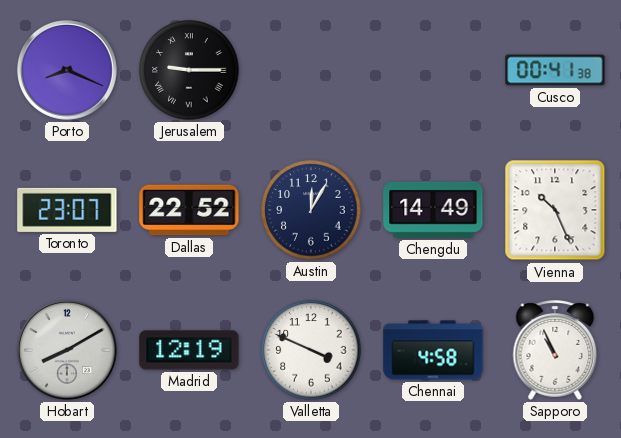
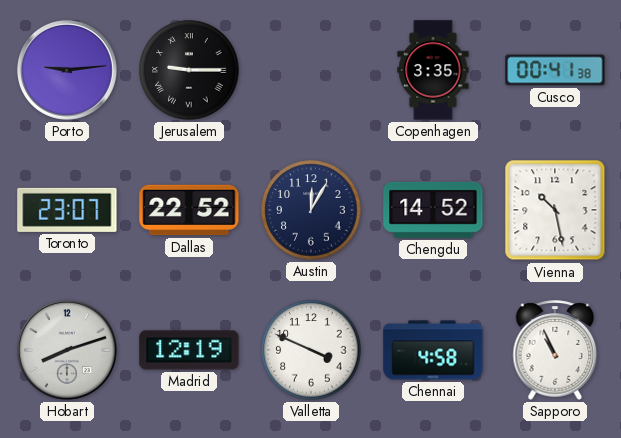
Porto: 8:19 -> 9:14
Copenhagen: none -> 3:35
Chengdu: 14:49 -> 14:52
Vienna: 10:26 -> 10:28
Hobart: 8:10 -> 8:12
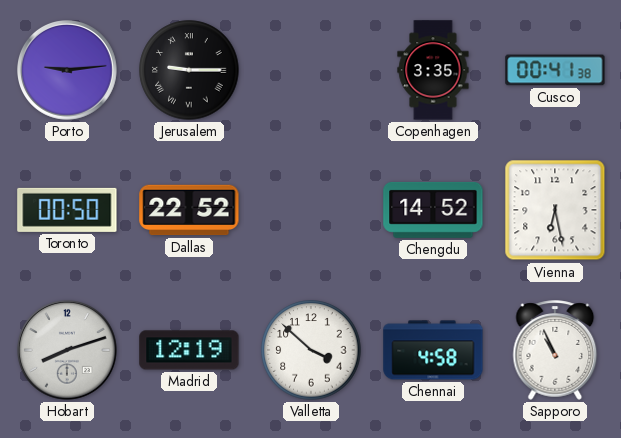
Toronto: 23:07 -> 00:50
Austin: 12:05 -> none
Vienna: 10:28 -> 6:28
Valletta: 3:49 -> 3:52
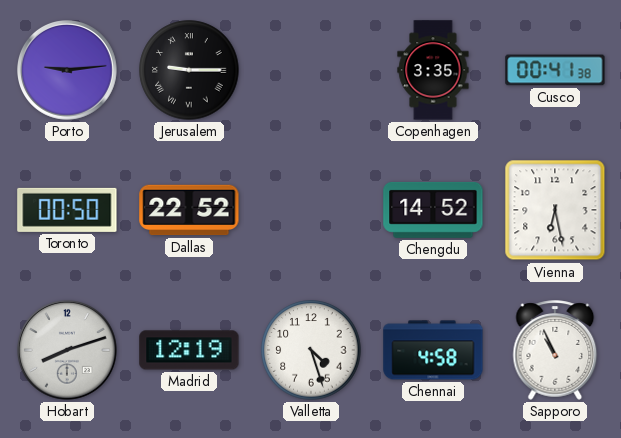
Valletta: 3:52 -> 4:27
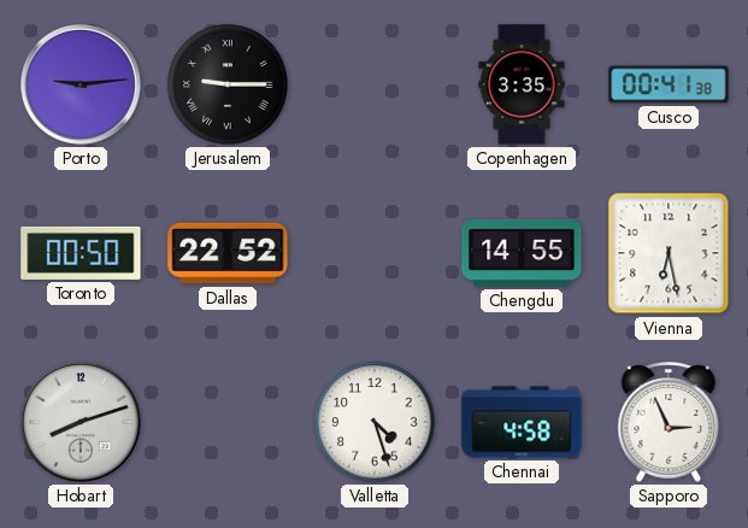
Chengdu: 14:52 -> 14:55
Madrid: 12:19 -> none
Sapporo: 10:56 -> 2:56
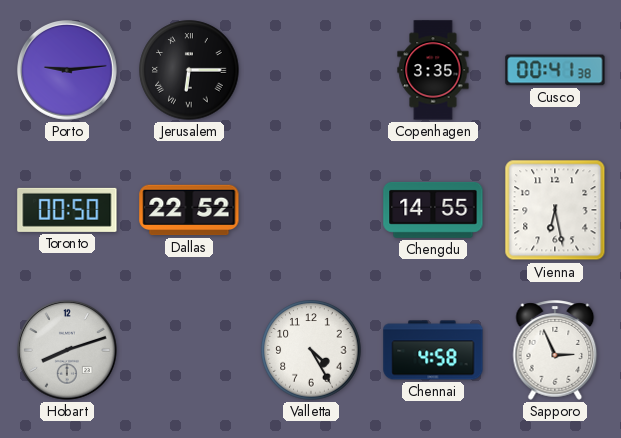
Jerusalem: 9:15 -> 6:15
Valletta: 4:27 -> 4:25
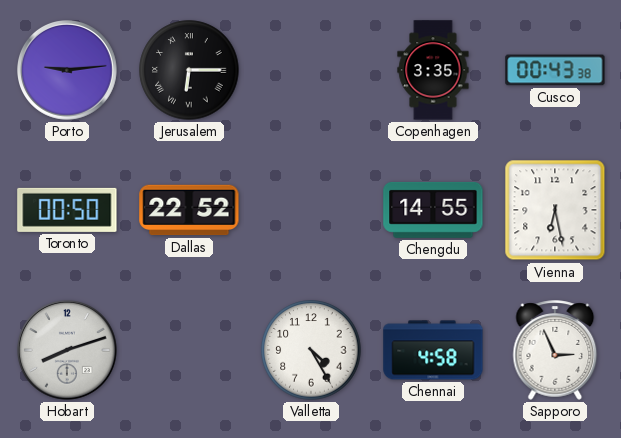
Cusco: 00:41 -> 00:43
